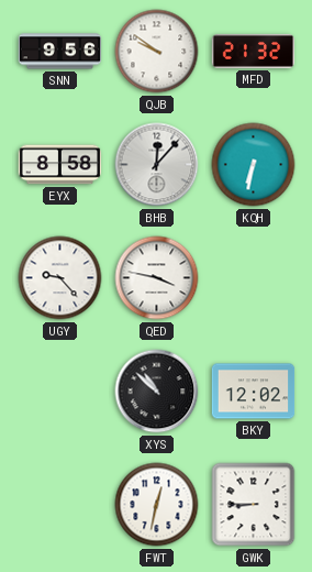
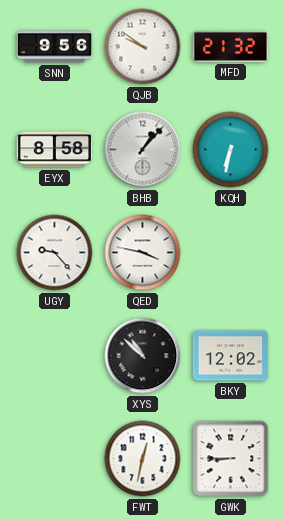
BHB: 12:07 -> 1:07
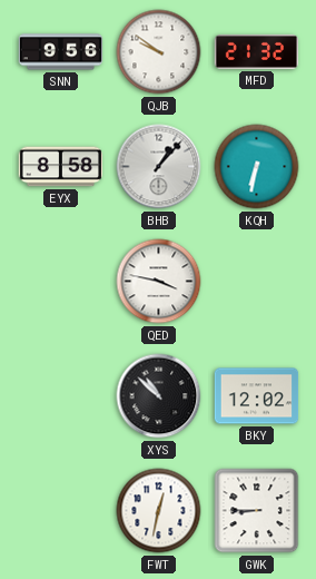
UGY: 9:23 -> none
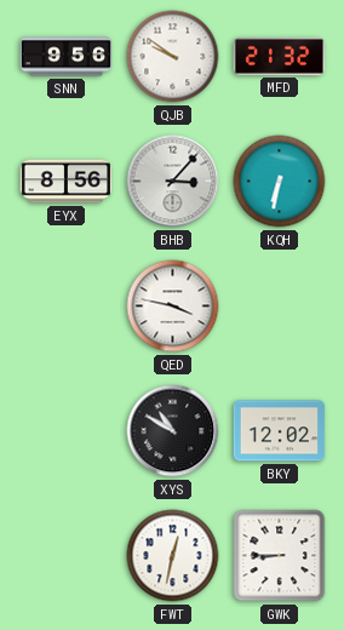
EYX: 8:58 -> 8:56
BHB: 1:07 -> 3:07
XYS: 10:52 -> 10:50
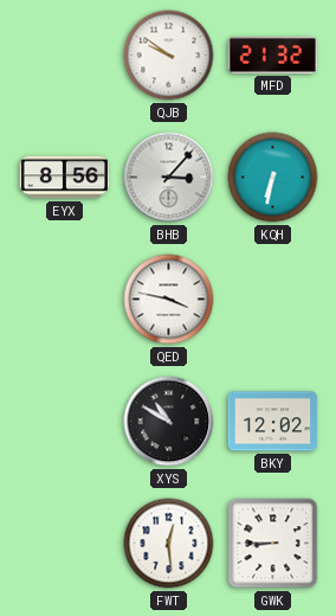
SNN: 9:56 -> none
FWT: 12:32 -> 12:29
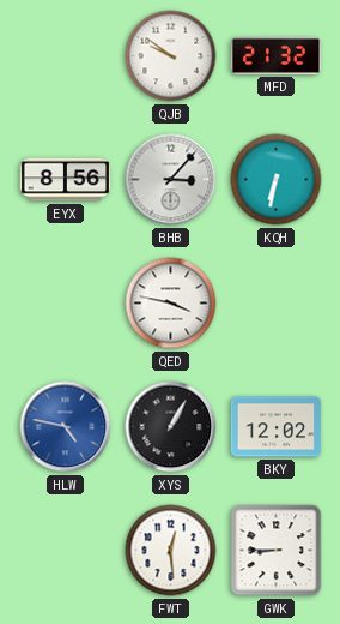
HLW: none -> 4:47
XYS: 10:50 -> 1:05
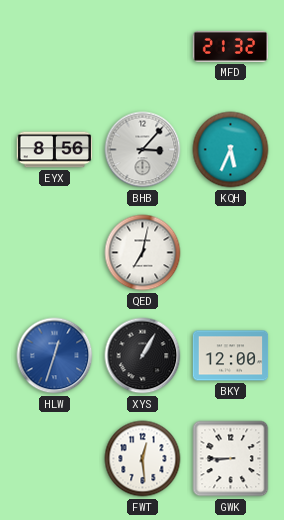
QJB: 9:51 -> none
KQH: 6:32 -> 5:34
QED: 3:47 -> 7:02
HLW: 4:47 -> 12:33
BKY: 12:02 -> 12:00
